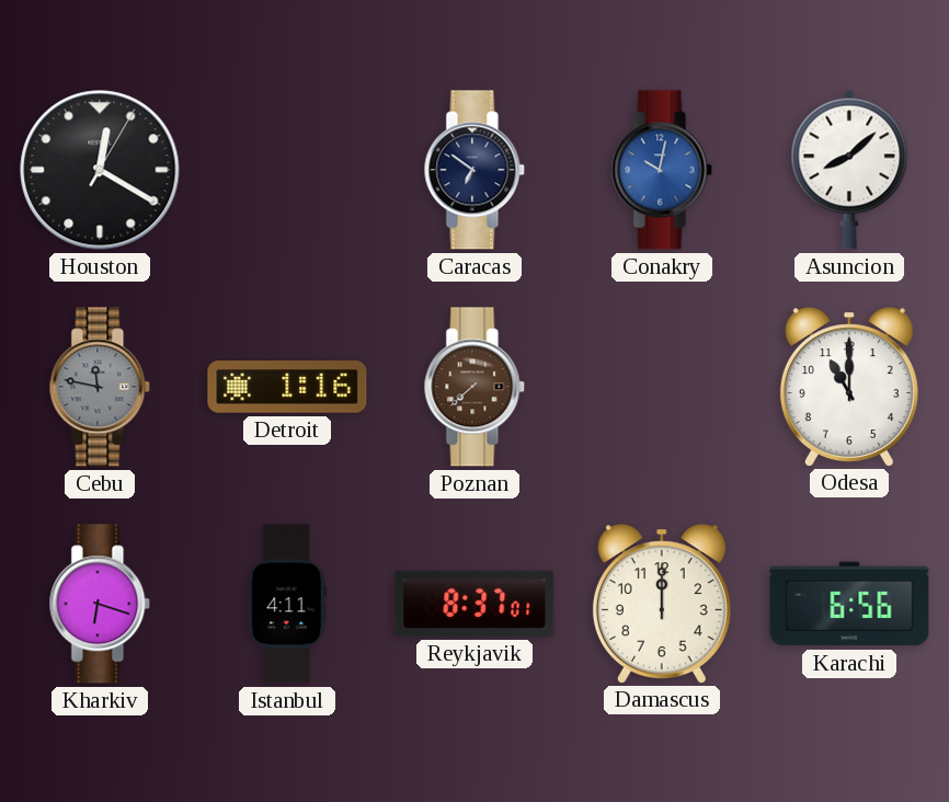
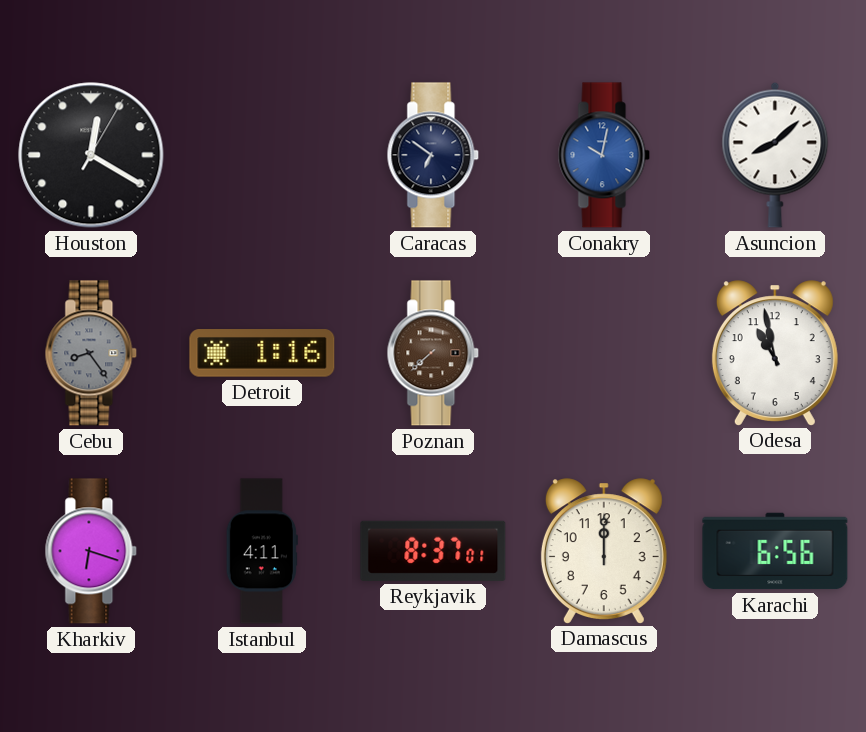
Cebu: 11:47 -> 8:24
Odesa: 11:00 -> 10:58
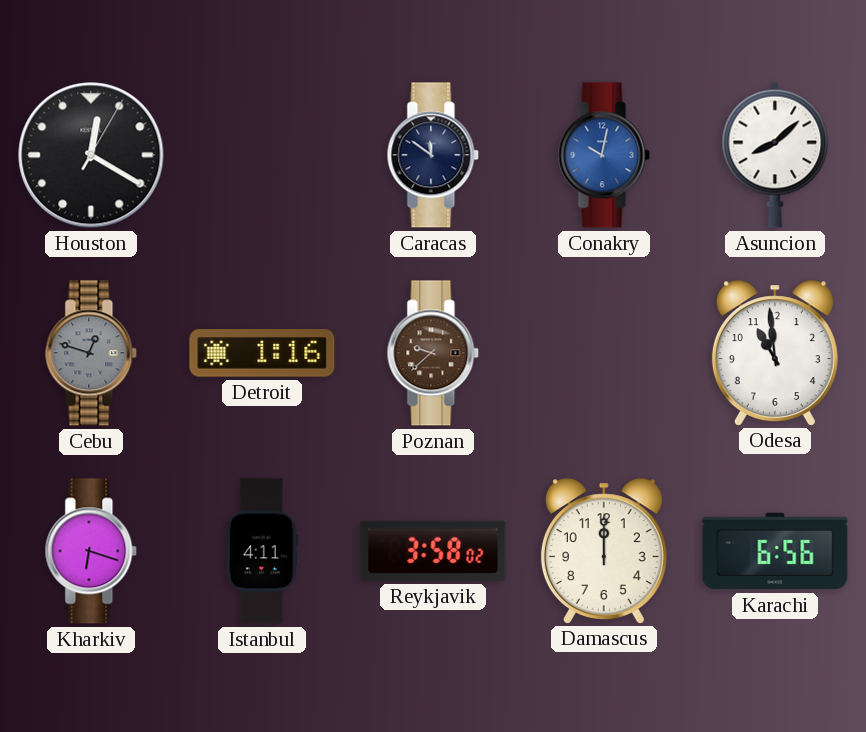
Caracas: 6:51 -> 11:51
Cebu: 8:24 -> 12:48
Poznan: 7:38 -> 9:38
Odesa: 10:58 -> 10:59
Reykjavik: 8:37 -> 3:58
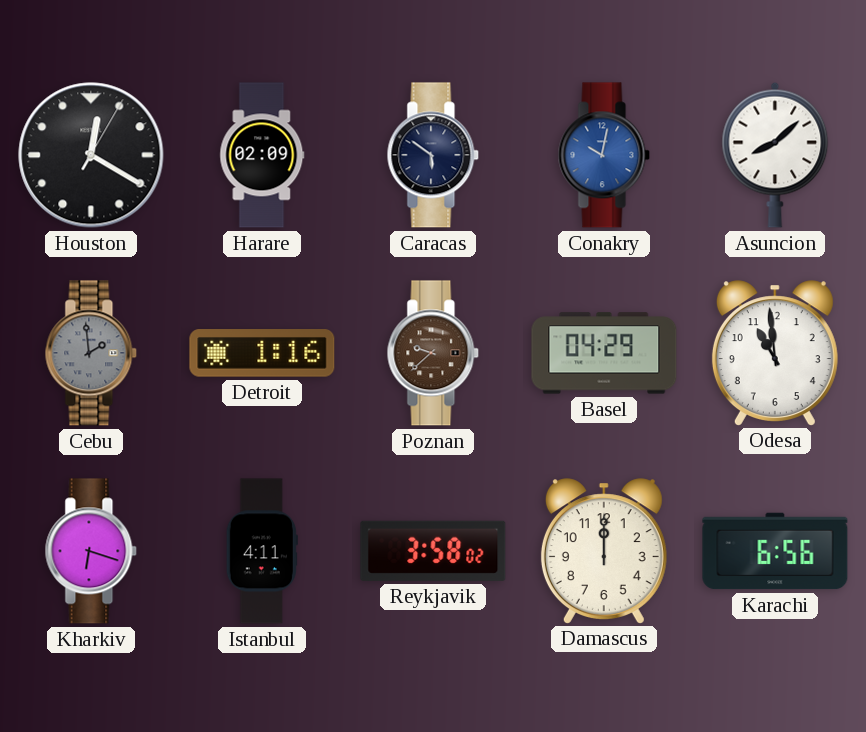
Harare: none -> 02:09
Caracas: 11:51 -> 5:51
Cebu: 12:48 -> 1:59
Basel: none -> 04:29
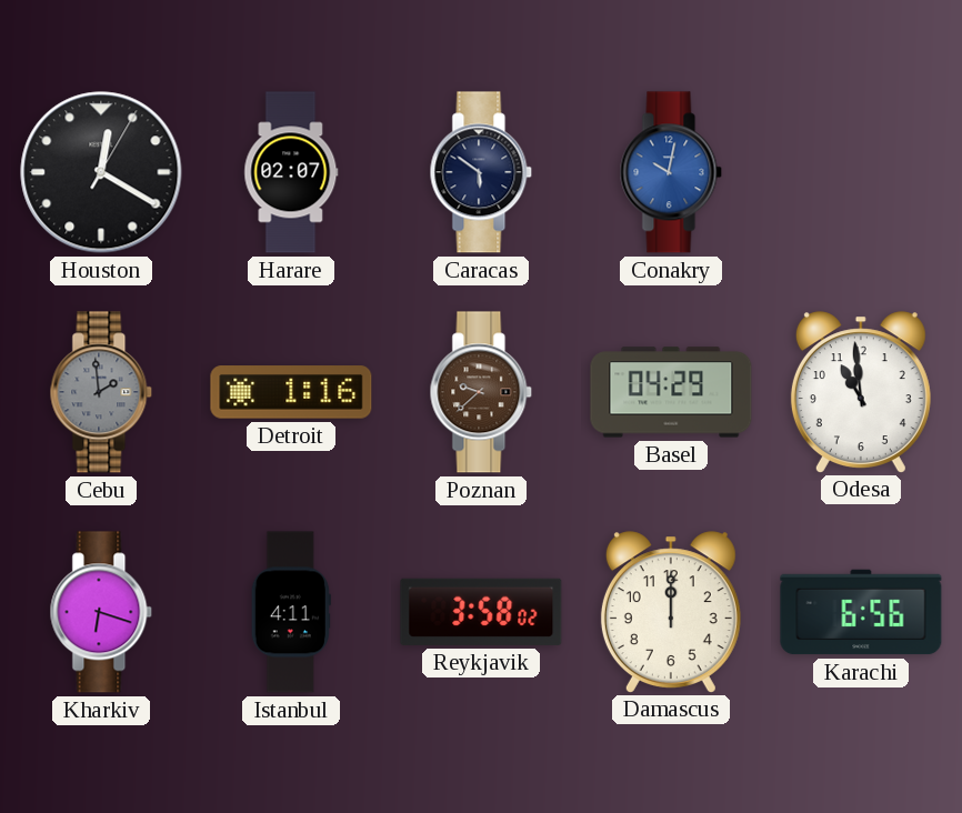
Harare: 02:09 -> 02:07
Asuncion: 8:08 -> none
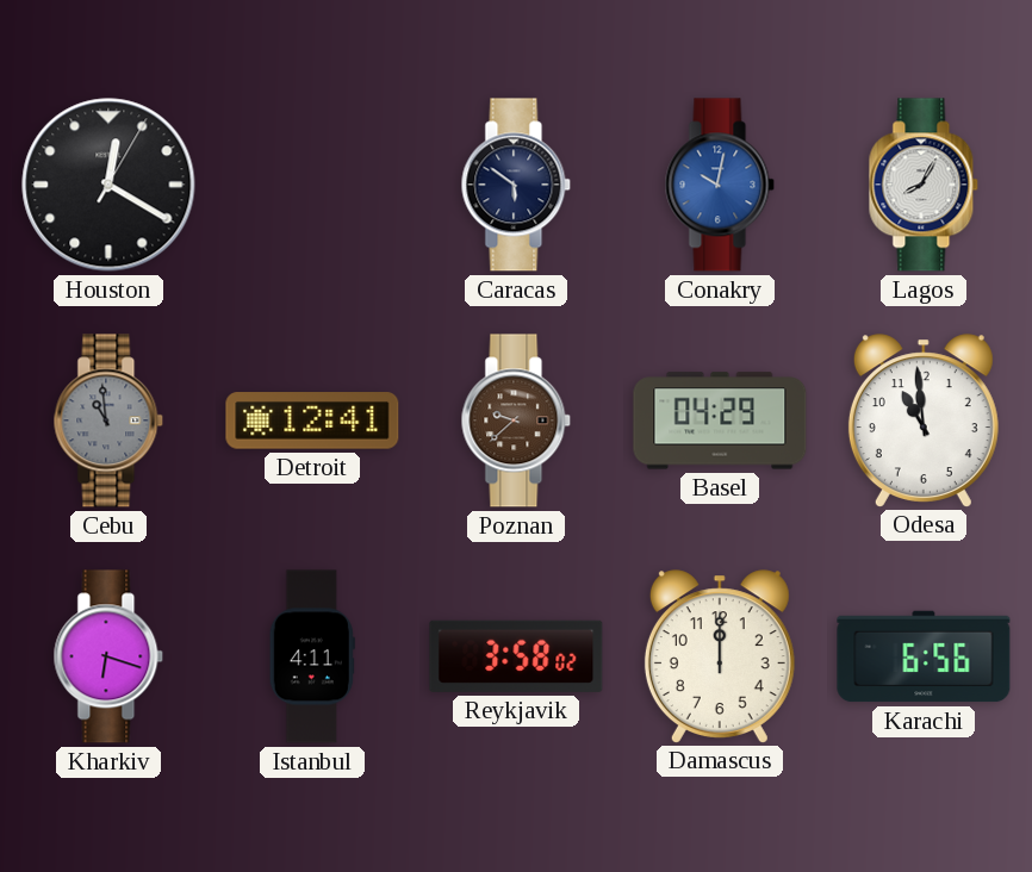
Harare: 02:07 -> none
Lagos: none -> 8:05
Cebu: 1:59 -> 10:59
Detroit: 1:16 -> 12:41
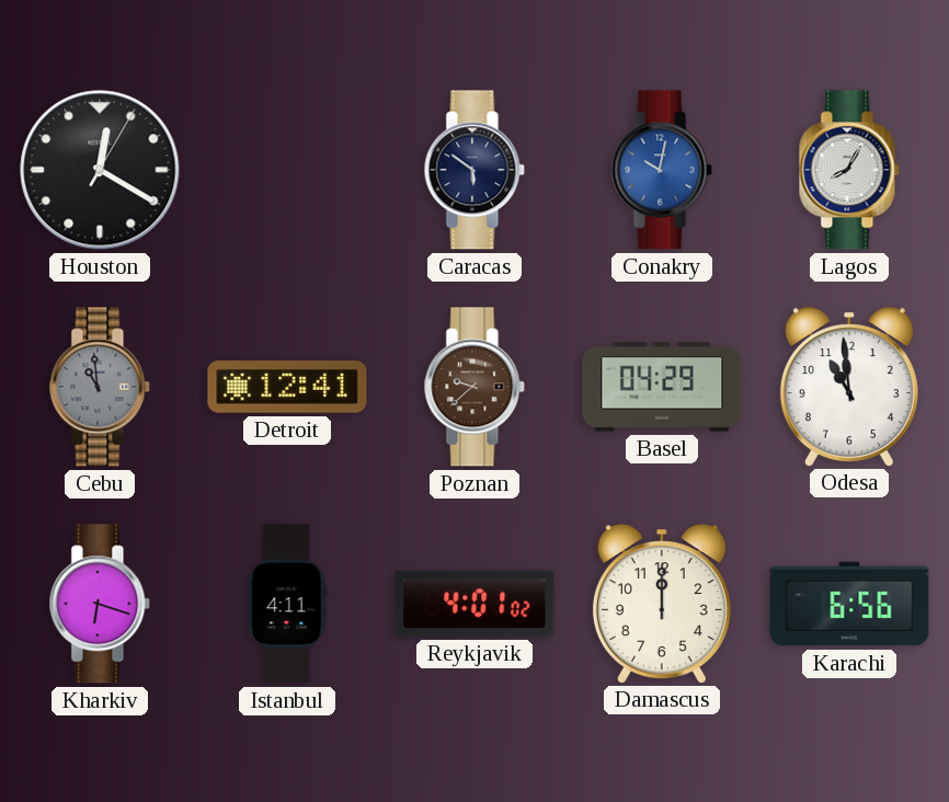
Reykjavik: 3:58 -> 4:01
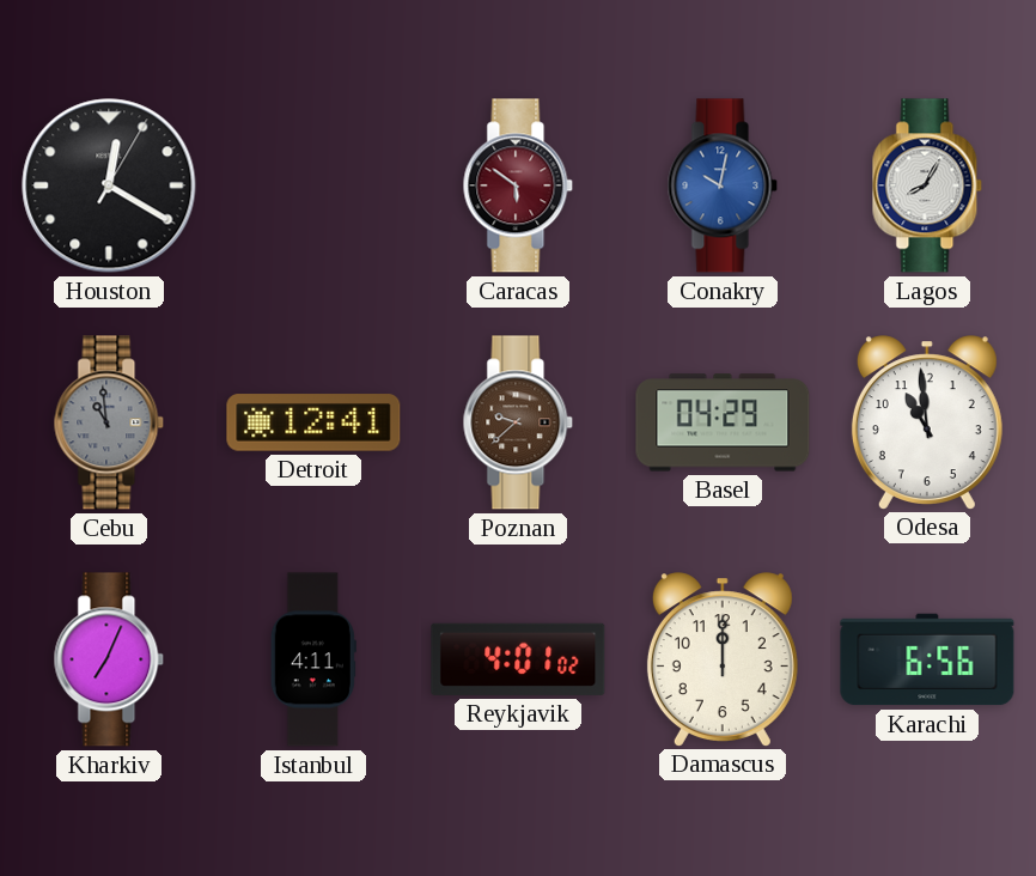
Caracas dial: navy -> burgundy
Kharkiv: 6:18 -> 7:04
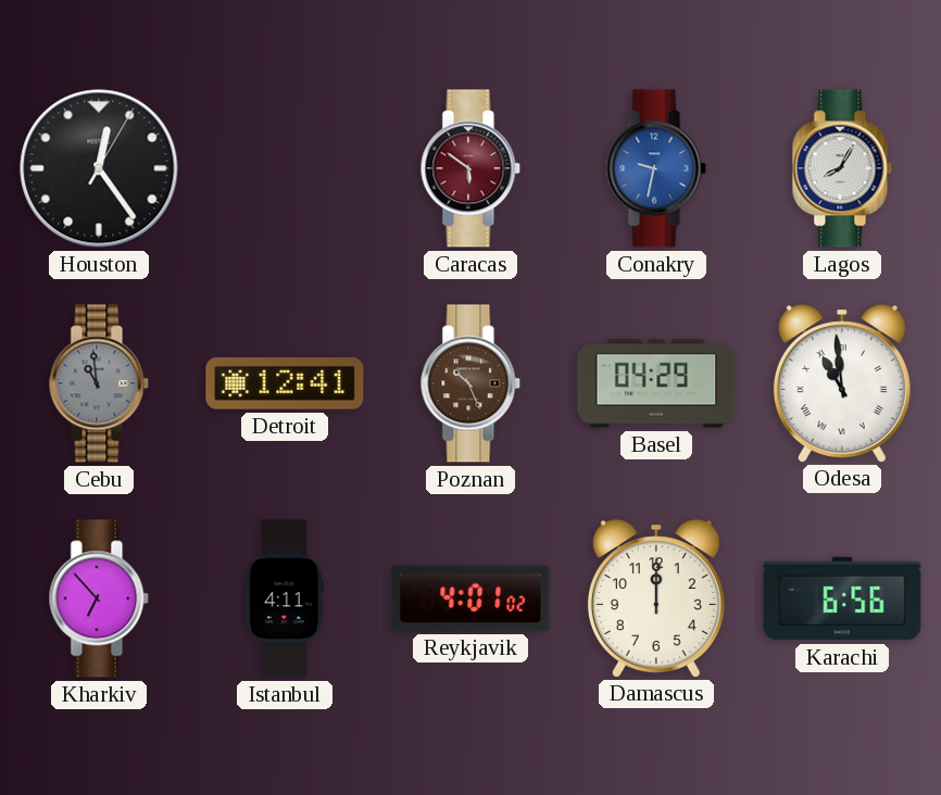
Houston: 12:20 -> 12:24
Conakry: 10:02 -> 9:32
Poznan: 9:38 -> 10:26
Odesa numerals: Arabic -> Roman
Kharkiv: 7:04 -> 6:53
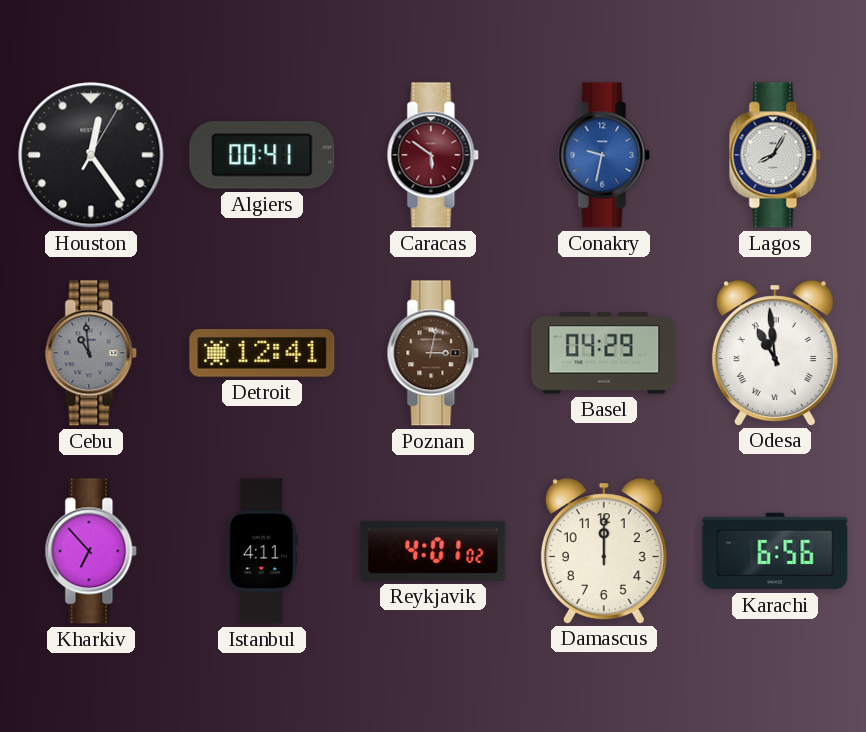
Algiers: none -> 00:41
Poznan: 10:26 -> 3:02
